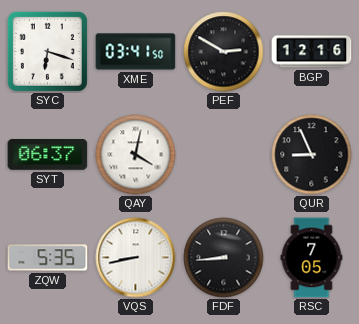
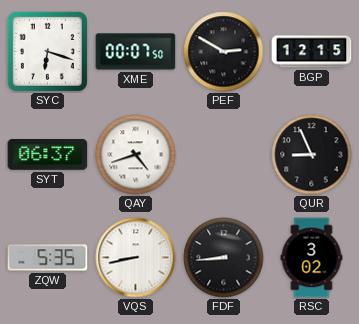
XME: 03:41 -> 00:07
BGP: 12:16 -> 12:15
QAY: 4:02 -> 4:42
RSC: 7:05 -> 3:02
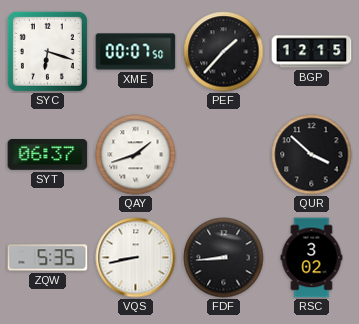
PEF: 2:50 -> 1:37
QAY: 4:42 -> 1:42
QUR: 8:56 -> 3:52
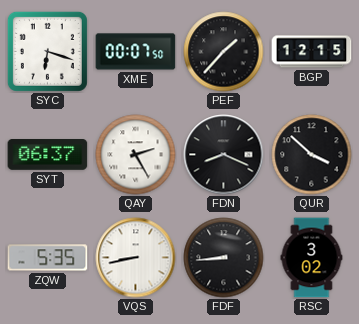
QAY: 1:42 -> 2:25
FDN: none -> 8:19
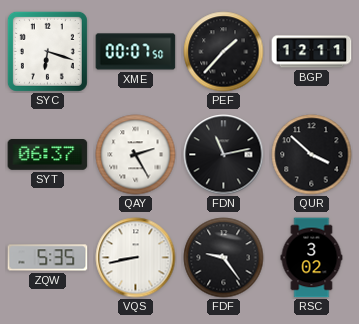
BGP: 12:15 -> 12:11
FDN: 8:19 -> 11:13
FDF: 8:44 -> 9:24
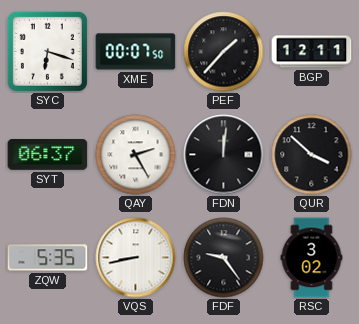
FDN: 11:13 -> 12:01
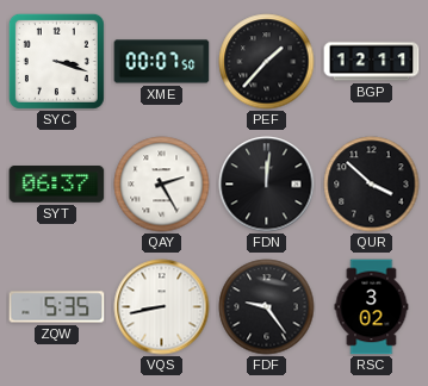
SYC: 6:18 -> 3:18
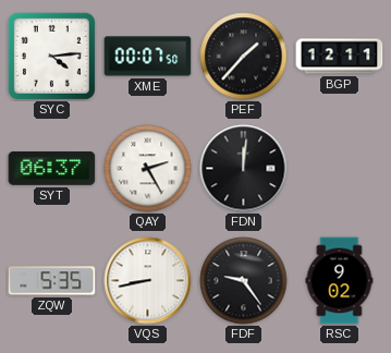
SYC: 3:18 -> 4:14
QUR: 3:52 -> none
RSC: 3:02 -> 9:02
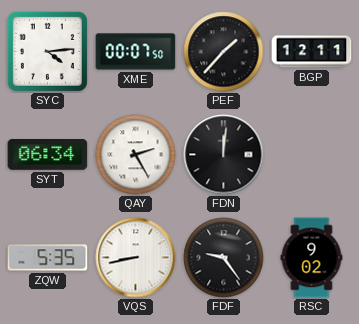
SYT: 06:37 -> 06:34
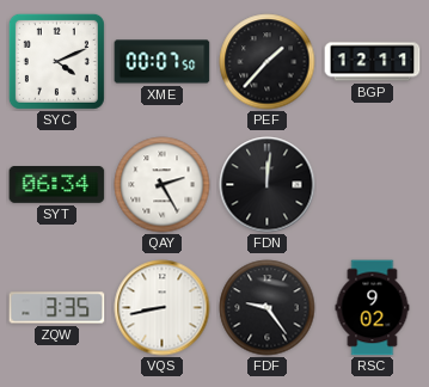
SYC: 4:14 -> 4:11
ZQW: 5:35 -> 3:35
